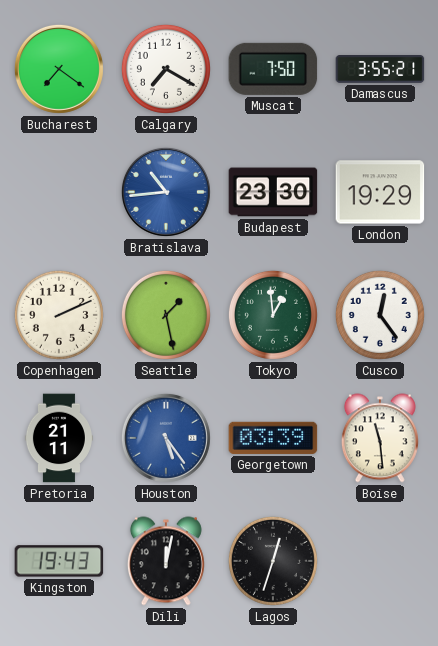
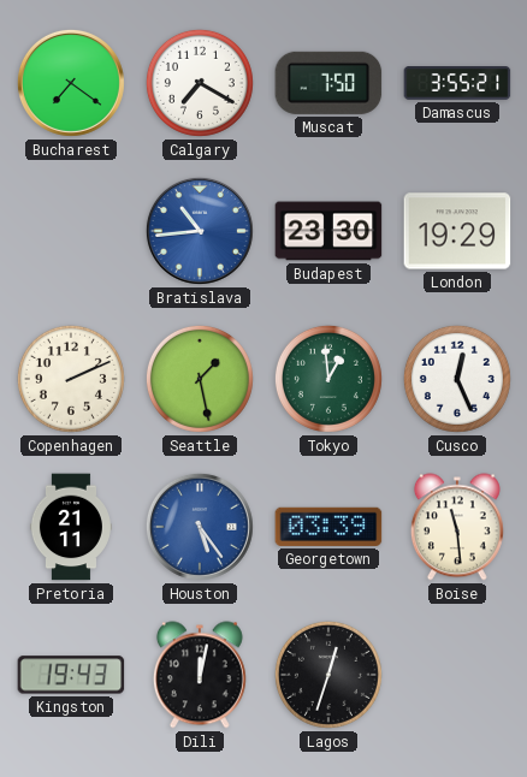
Cusco: 12:24 -> 12:26
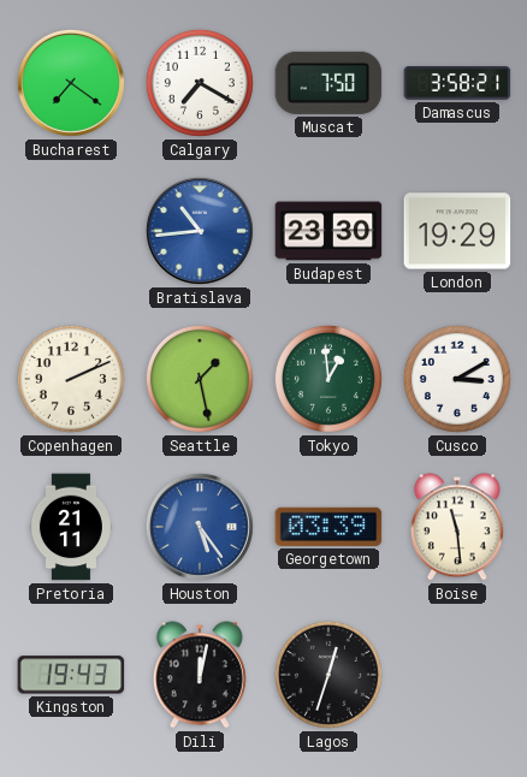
Damascus: 3:55 -> 3:58
Cusco: 12:26 -> 3:10
